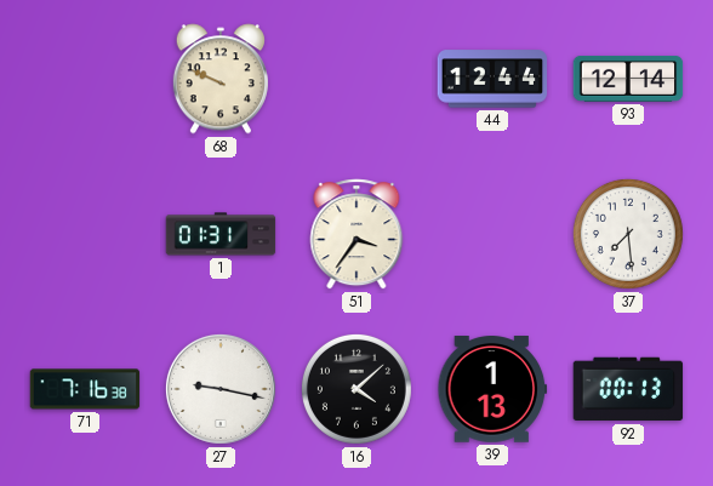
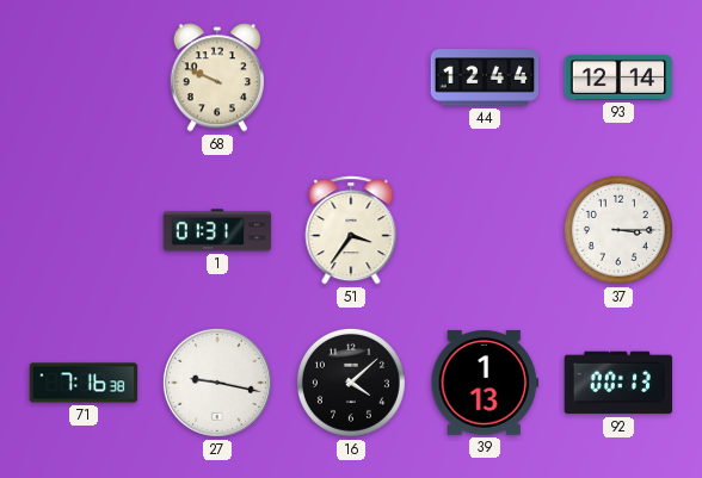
37: 7:29 -> 3:15
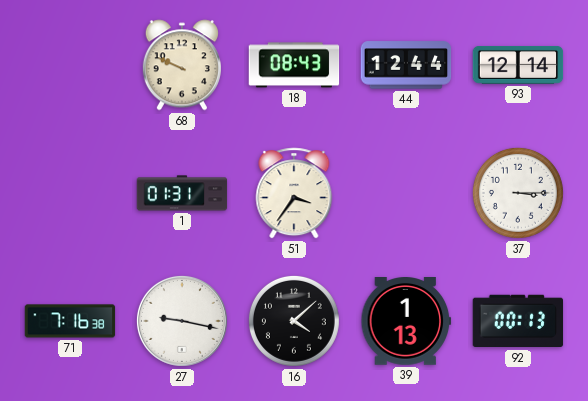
18: none -> 08:43
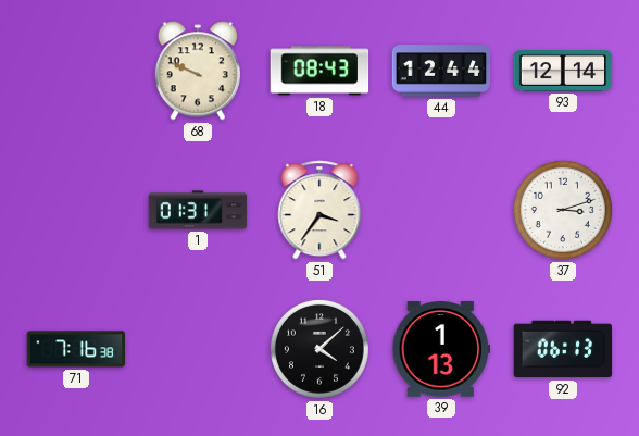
37: 3:15 -> 3:12
27: 9:17 -> none
92: 00:13 -> 06:13
